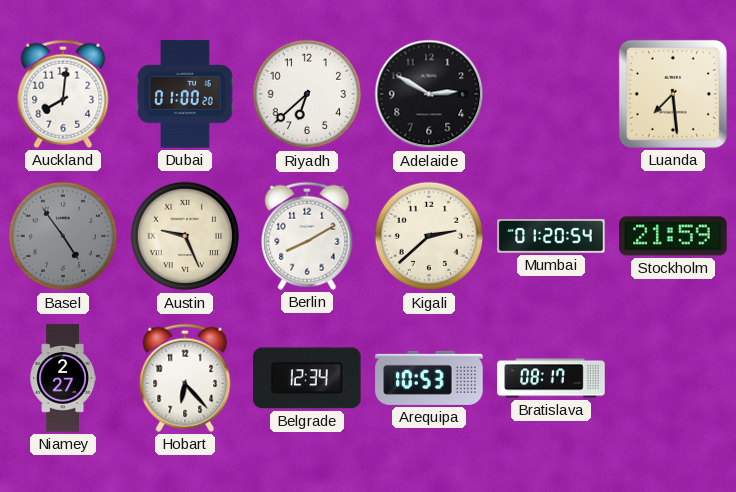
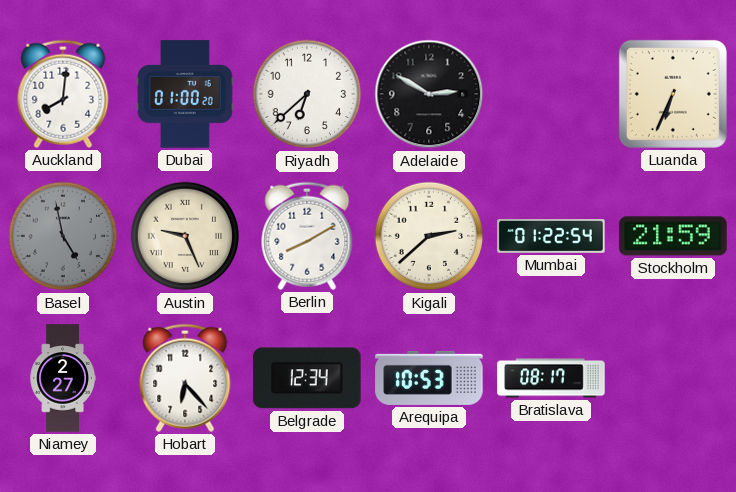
Luanda: 7:29 -> 6:34
Basel: 4:54 -> 4:58
Mumbai: 01:20 -> 01:22
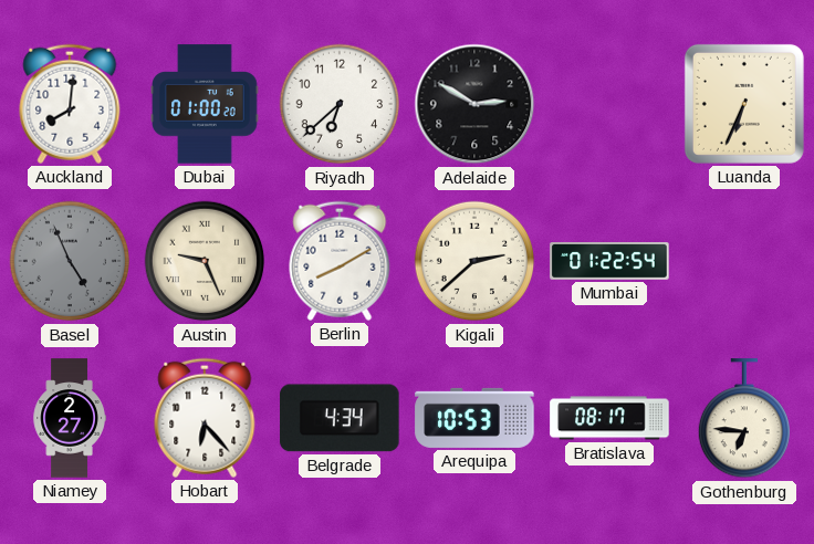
Basel: 4:58 -> 4:56
Stockholm: 21:59 -> none
Belgrade: 12:34 -> 4:34
Gothenburg: none -> 6:46
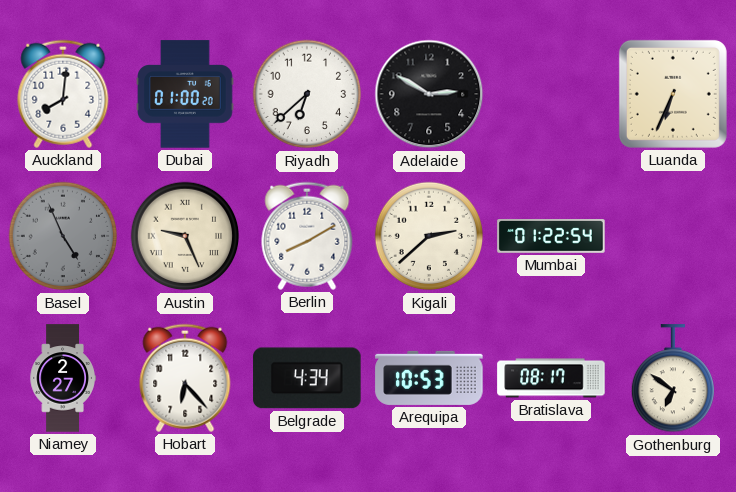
Gothenburg: 6:46 -> 6:51
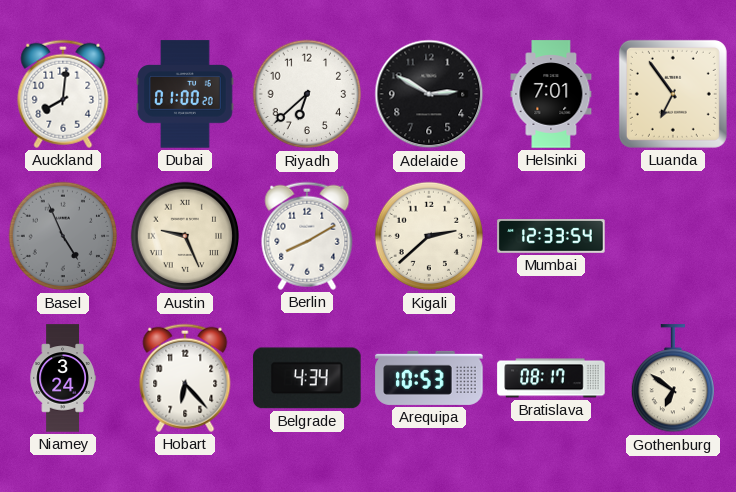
Helsinki: none -> 7:01
Luanda: 6:34 -> 6:54
Mumbai: 01:22 -> 12:33
Niamey: 2:27 -> 3:24
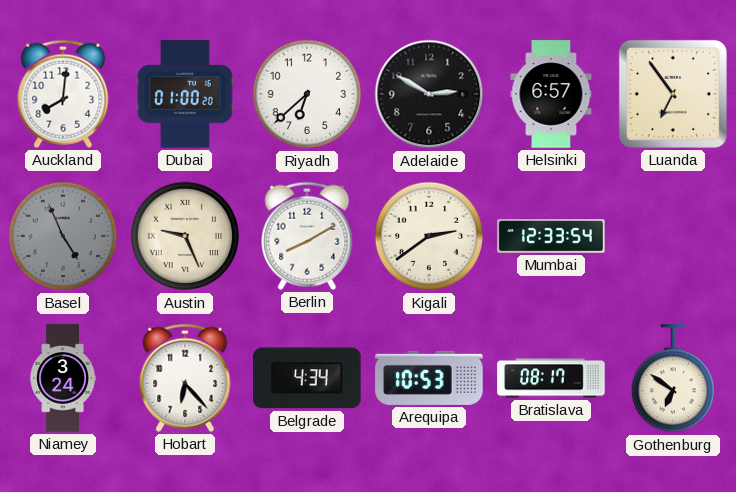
Helsinki: 7:01 -> 6:57
Kigali: 2:38 -> 2:39
